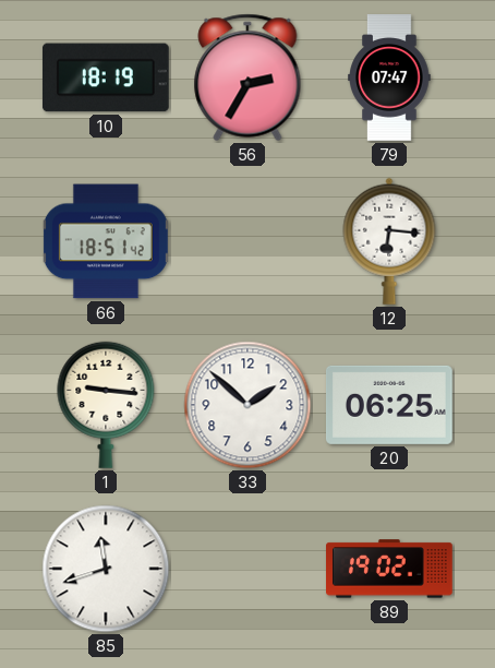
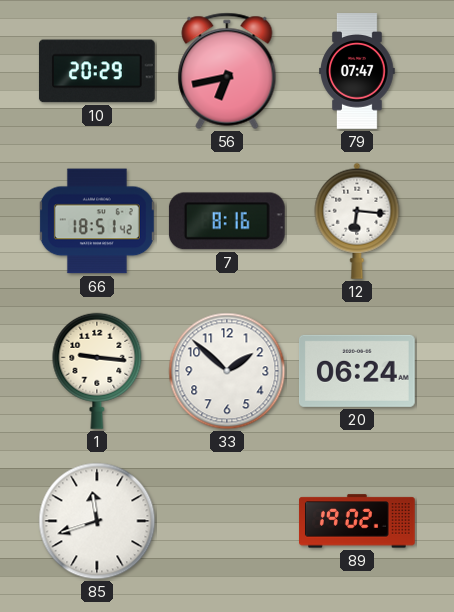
10: 18:19 -> 20:29
56: 2:35 -> 6:43
7: none -> 8:16
20: 06:25 -> 06:24
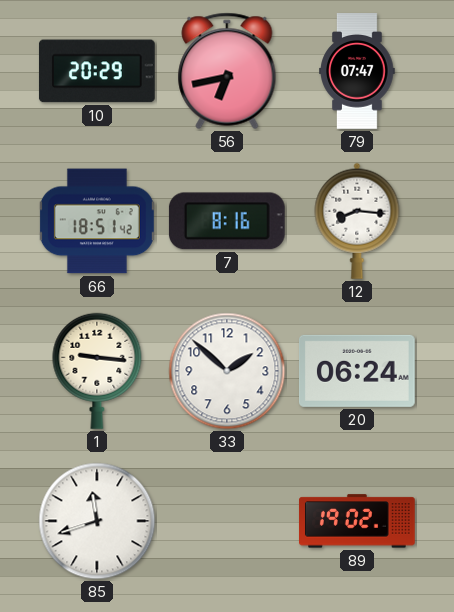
12: 6:16 -> 8:16
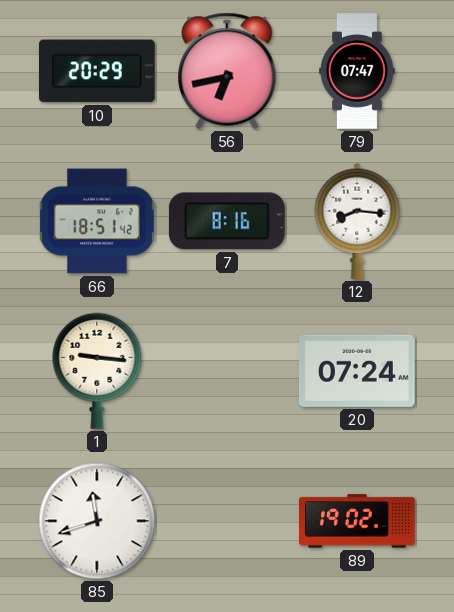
33: 1:52 -> none
20: 06:24 -> 07:24
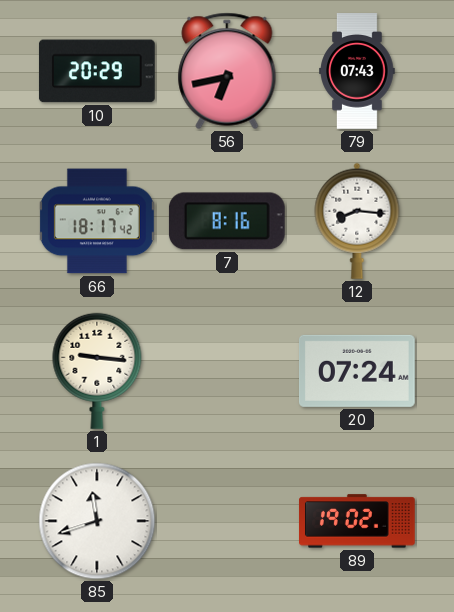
79: 07:47 -> 07:43
66: 18:51 -> 18:17
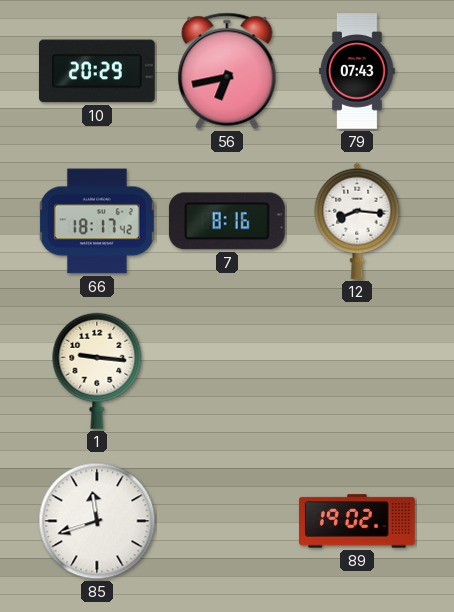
20: 07:24 -> none
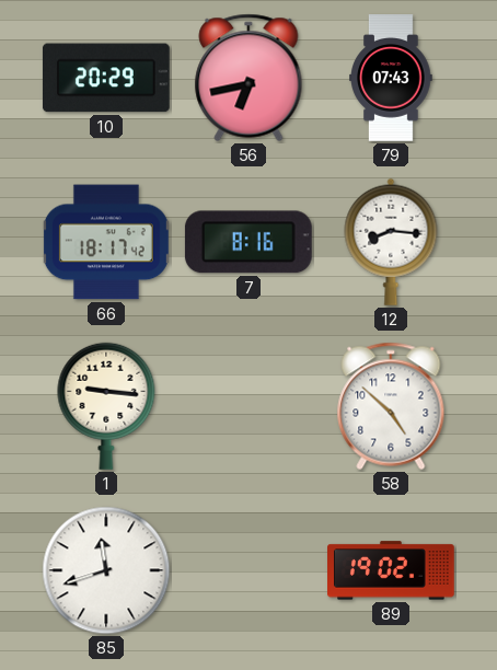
58: none -> 4:52
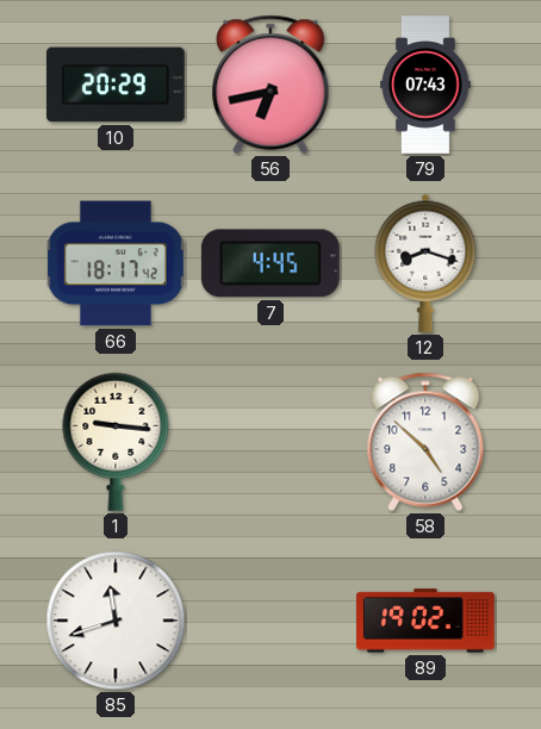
7: 8:16 -> 4:45
12: 8:16 -> 8:18
